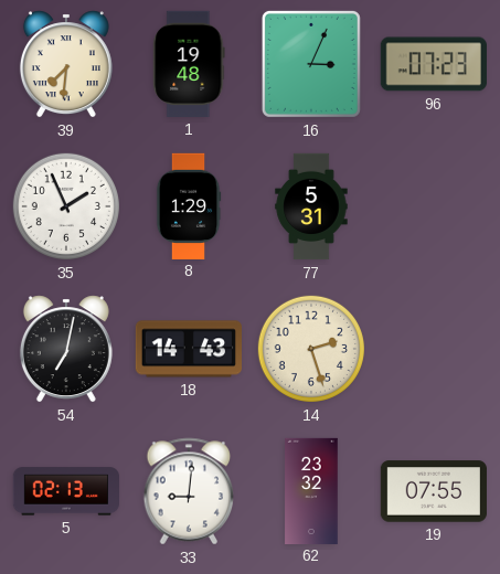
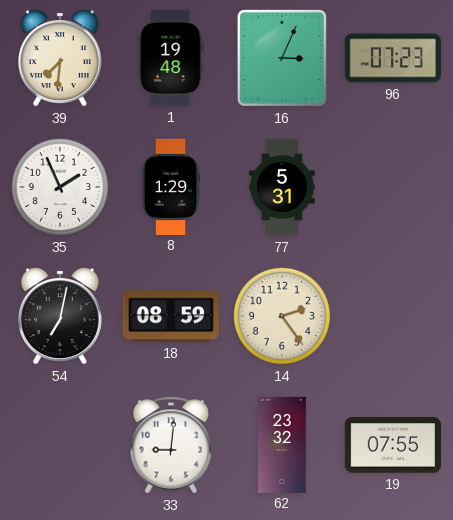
18: 14:43 -> 08:59
14: 2:27 -> 2:24
5: 02:13 -> none
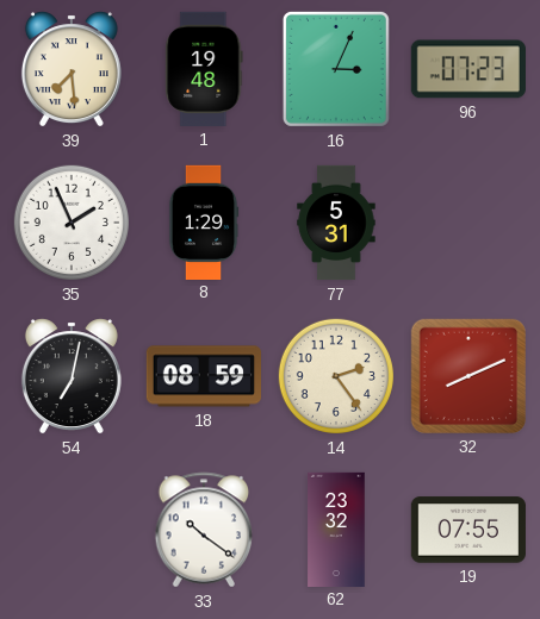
39: 7:31 -> 7:29
32: none -> 8:11
33: 9:01 -> 10:21
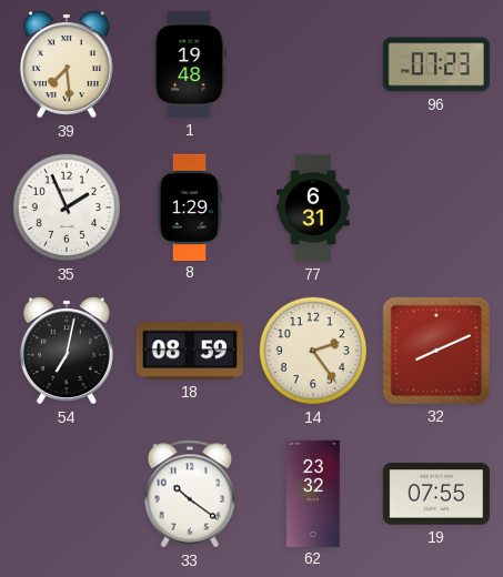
16: 3:04 -> none
77: 5:31 -> 6:31
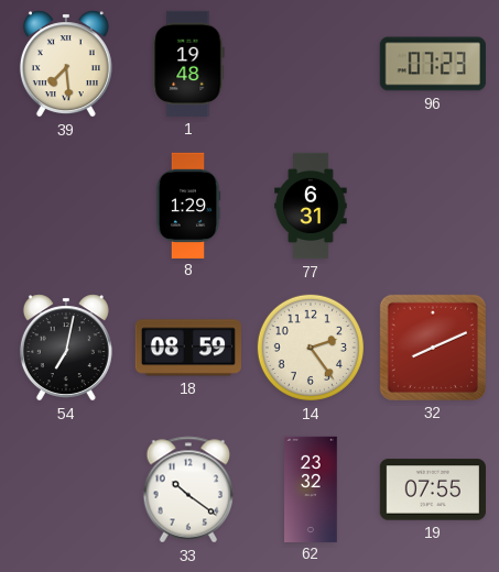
35: 1:56 -> none
